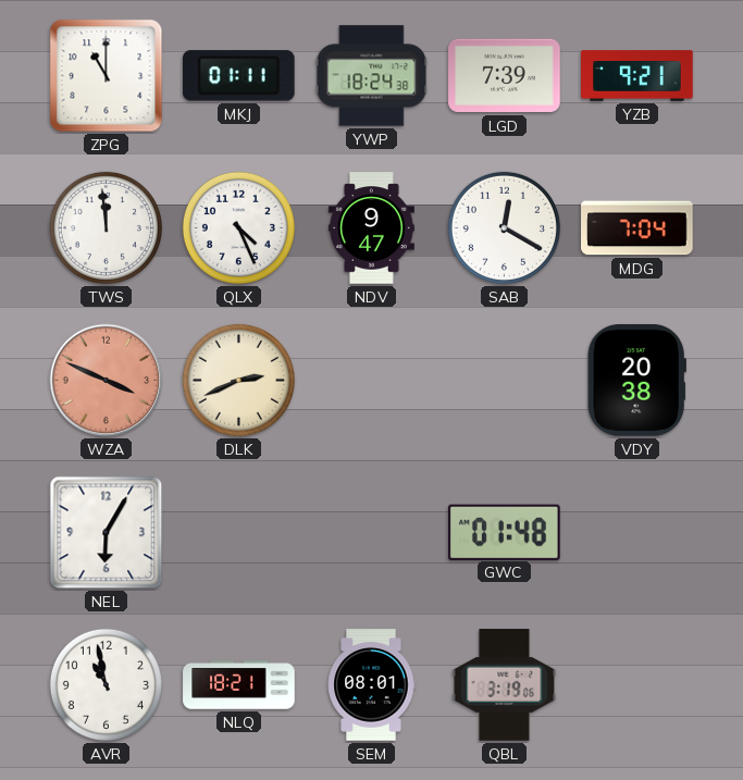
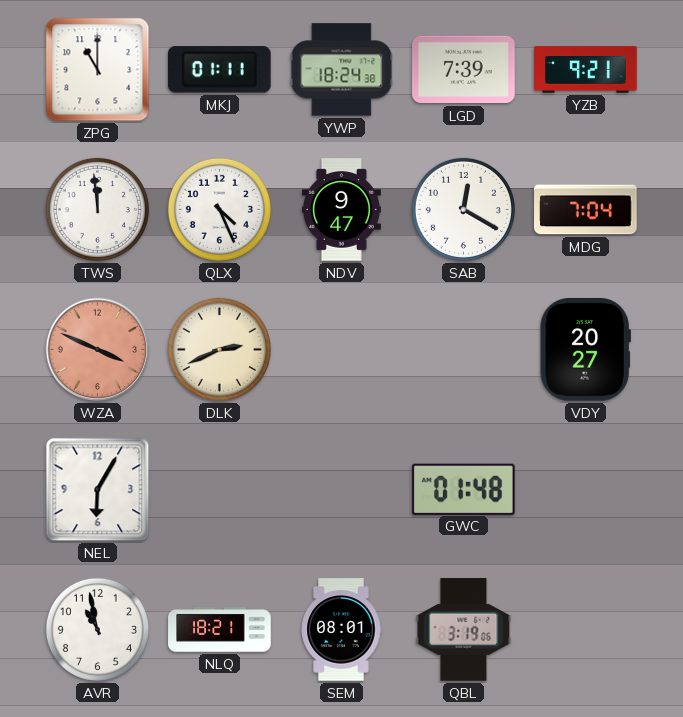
VDY: 20:38 -> 20:27
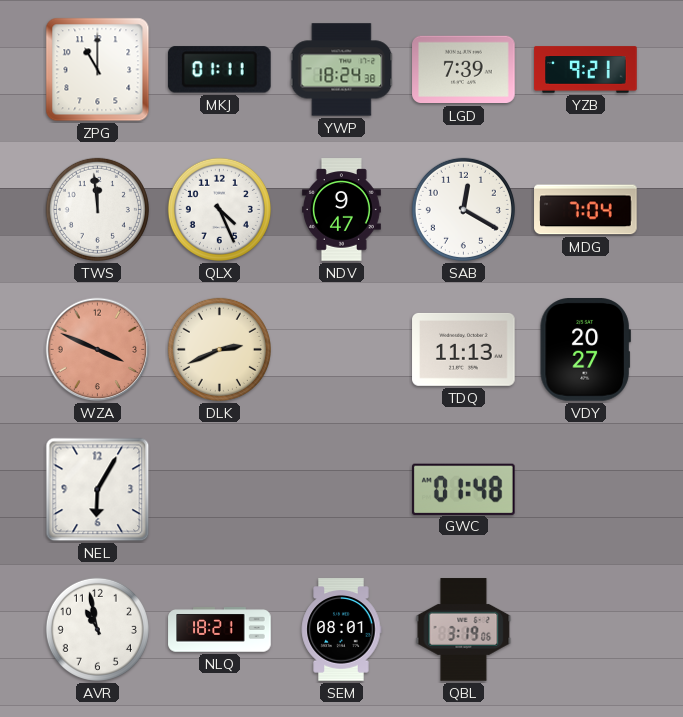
TDQ: none -> 11:13
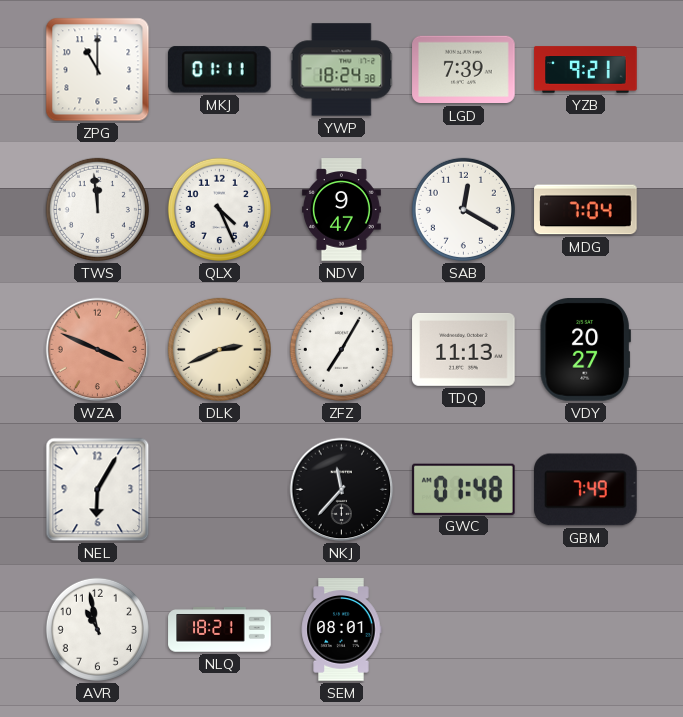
ZFZ: none -> 7:05
NKJ: none -> 11:37
GBM: none -> 7:49
QBL: 3:19 -> none
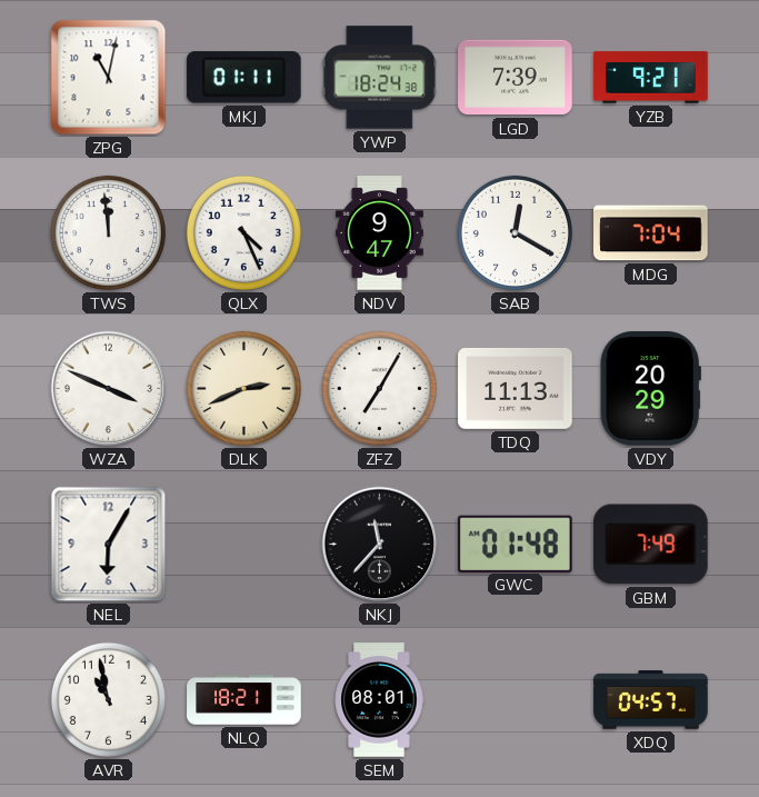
ZPG: 11:00 -> 11:02
WZA dial: salmon -> white
VDY: 20:27 -> 20:29
XDQ: none -> 04:57
